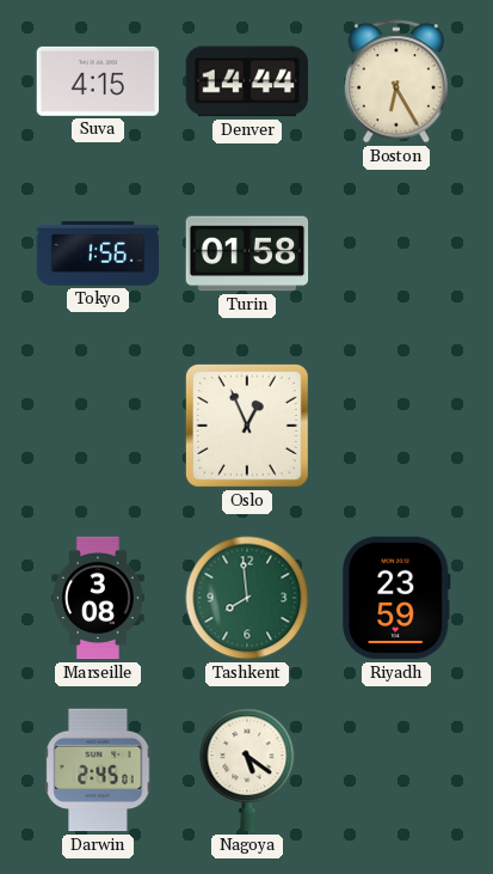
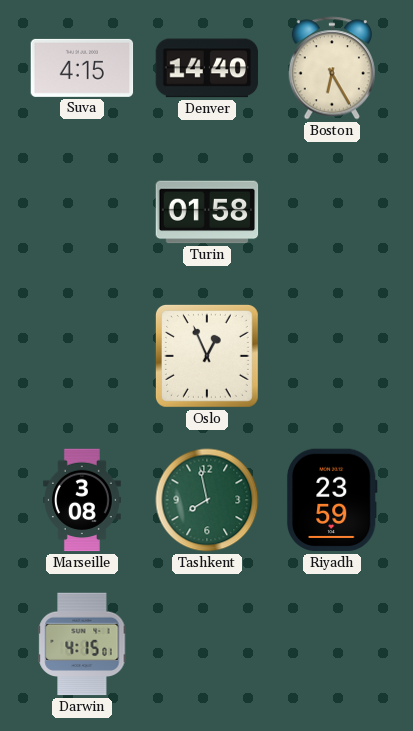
Denver: 14:44 -> 14:40
Tokyo: 1:56 -> none
Tashkent: 7:59 -> 7:58
Darwin: 2:45 -> 4:15
Nagoya: 5:21 -> none
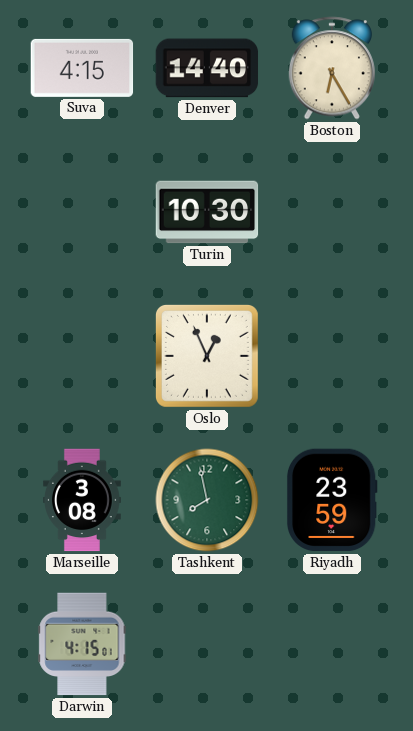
Turin: 01:58 -> 10:30
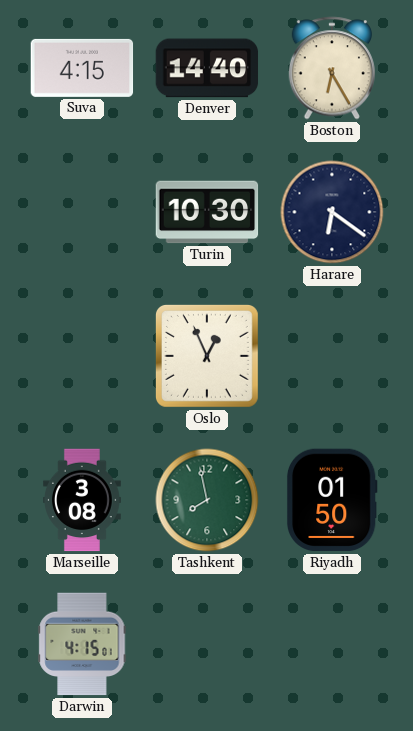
Harare: none -> 6:21
Riyadh: 23:59 -> 01:50
